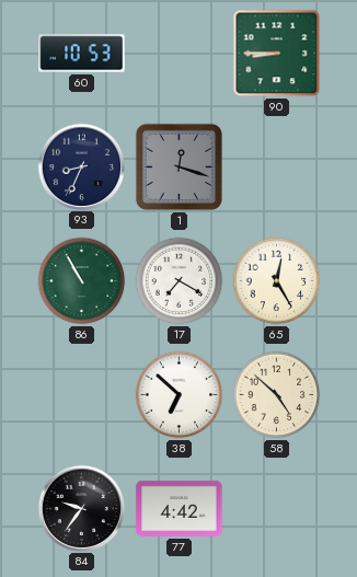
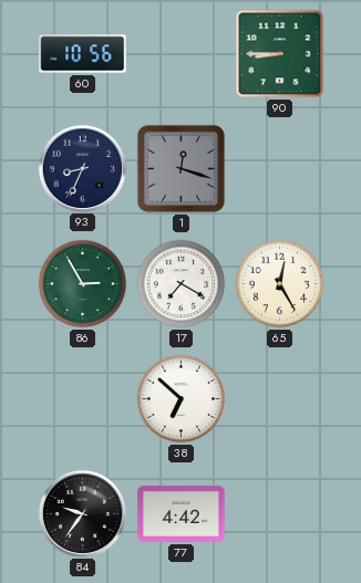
60: 10:53 -> 10:56
86: 10:55 -> 2:55
58: 4:52 -> none
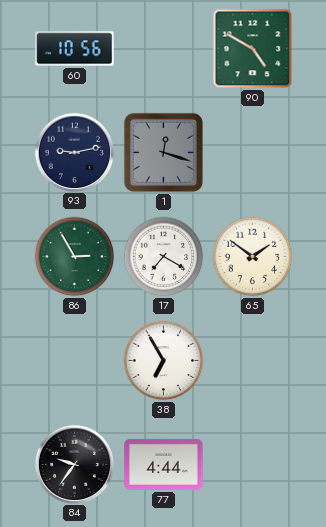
90: 8:45 -> 4:50
93: 8:34 -> 9:13
65: 12:25 -> 1:51
38: 6:52 -> 6:55
77: 4:42 -> 4:44
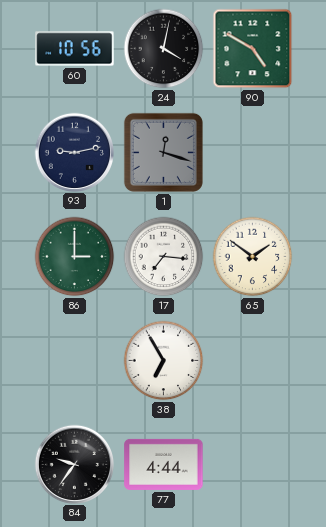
24: none -> 4:02
86: 2:55 -> 3:00
17: 7:20 -> 7:16
